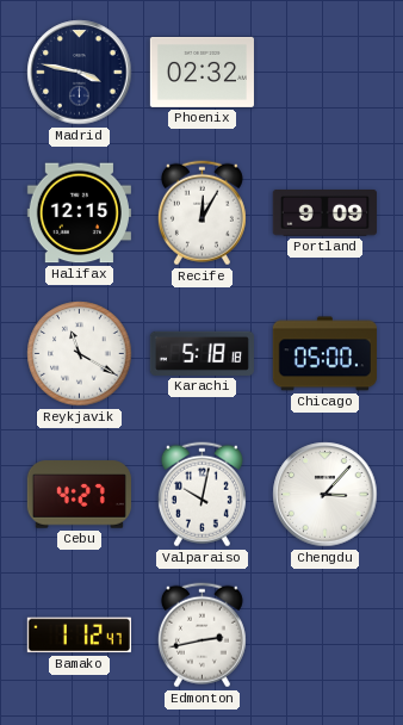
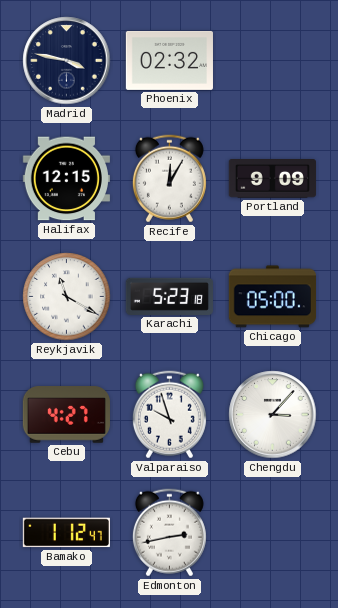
Karachi: 5:18 -> 5:23
Valparaiso: 10:02 -> 9:57
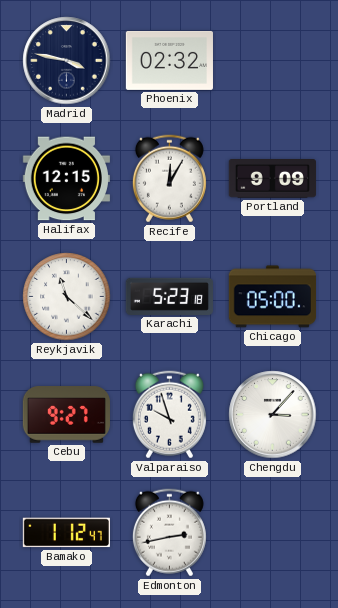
Reykjavik: 11:20 -> 11:22
Cebu: 4:27 -> 9:27
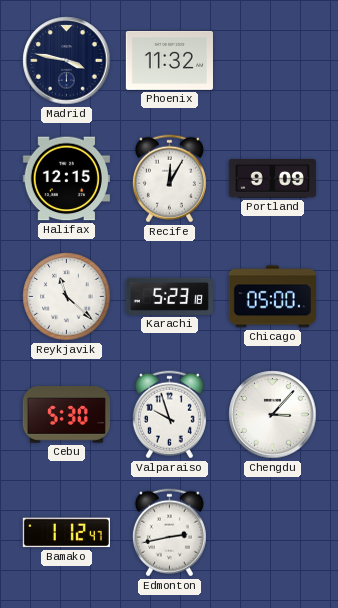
Phoenix: 02:32 -> 11:32
Cebu: 9:27 -> 5:30
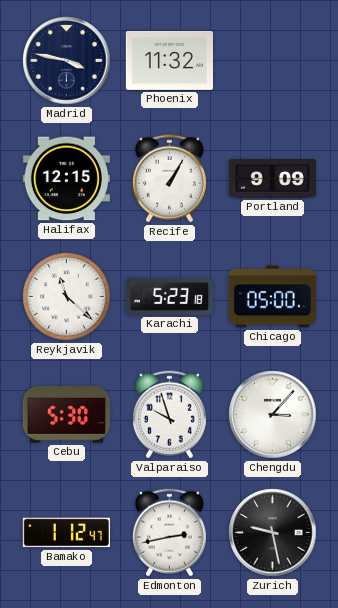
Recife: 12:05 -> 1:05
Zurich: none -> 9:28
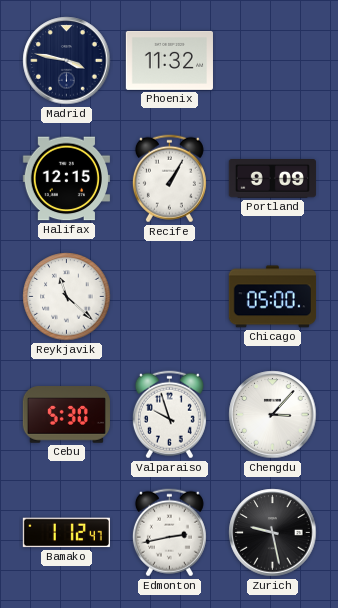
Karachi: 5:23 -> none
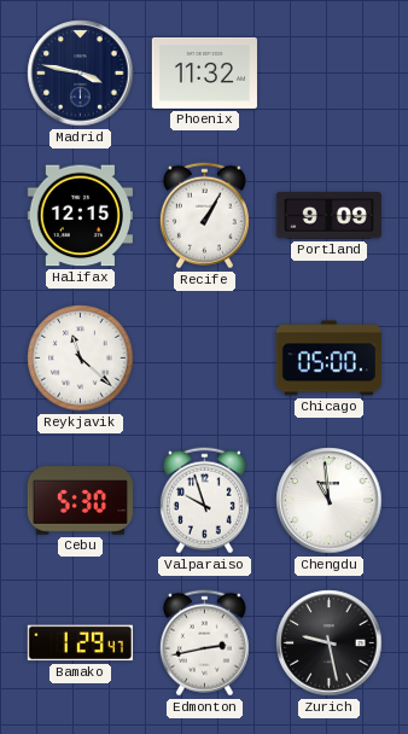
Chengdu: 3:07 -> 10:59
Bamako: 1:12 -> 1:29
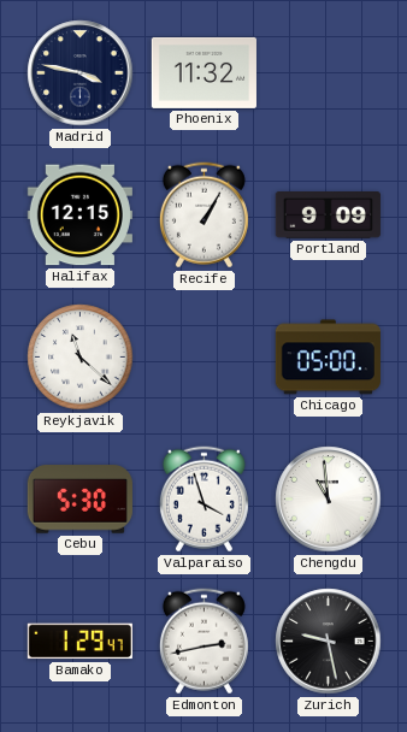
Valparaiso: 9:57 -> 3:57
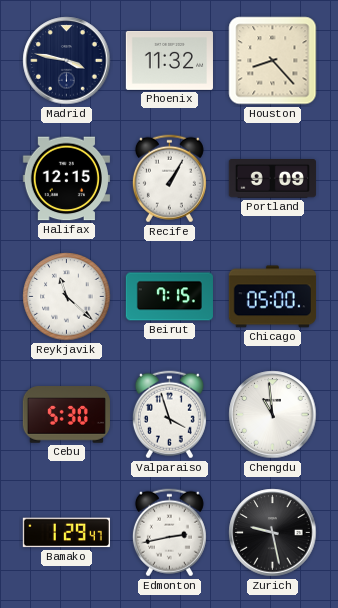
Houston: none -> 8:23
Beirut: none -> 7:15
